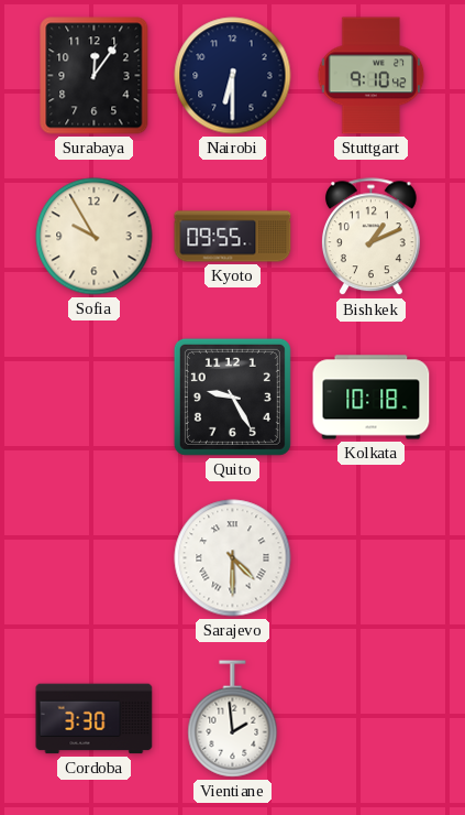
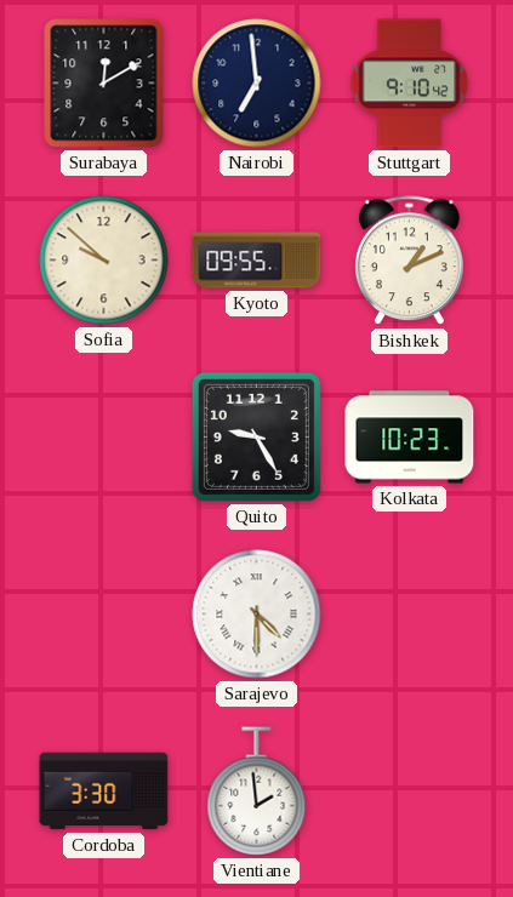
Surabaya: 12:06 -> 12:10
Nairobi: 6:30 -> 6:59
Sofia: 9:55 -> 9:52
Kolkata: 10:18 -> 10:23
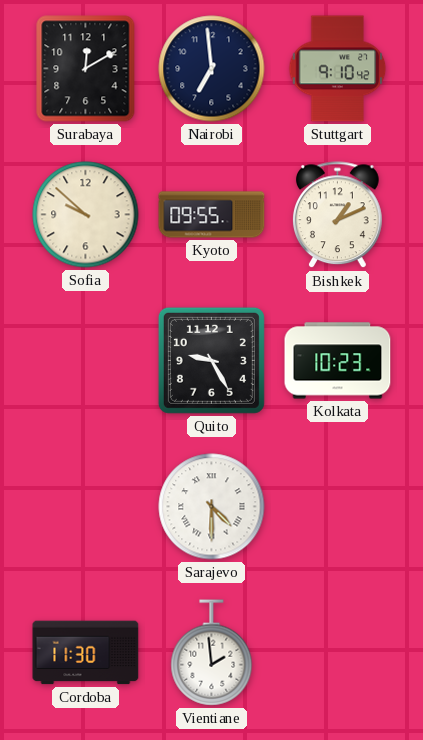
Cordoba: 3:30 -> 11:30
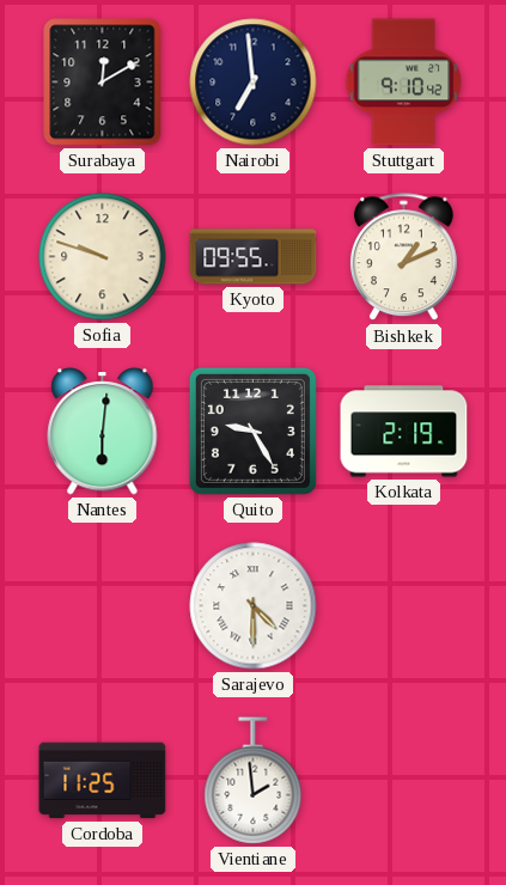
Sofia: 9:52 -> 9:48
Nantes: none -> 6:01
Kolkata: 10:23 -> 2:19
Cordoba: 11:30 -> 11:25
